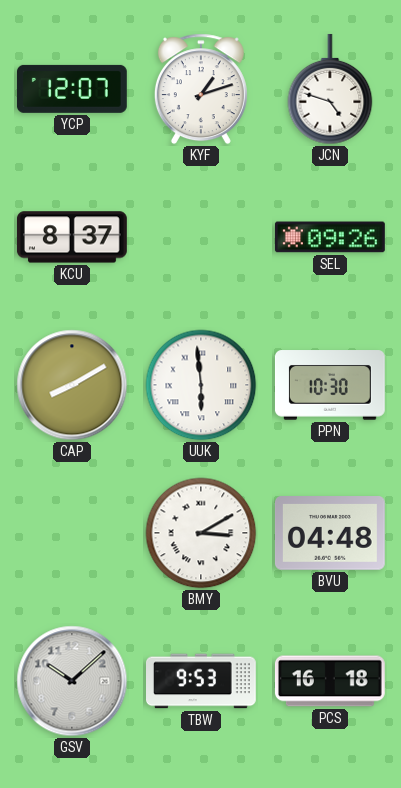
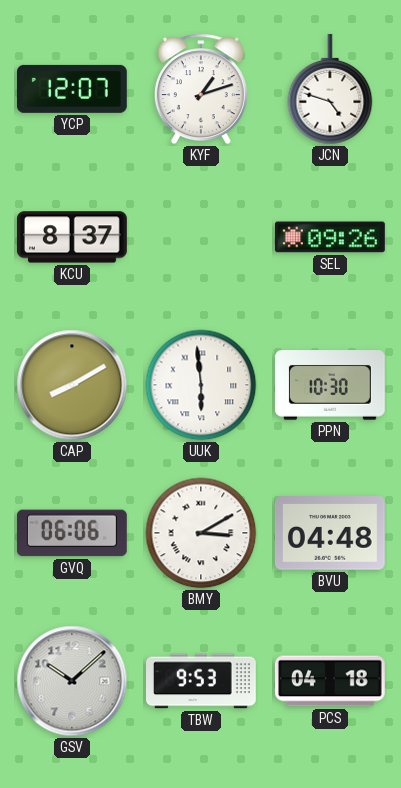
GVQ: none -> 06:06
PCS: 16:18 -> 04:18
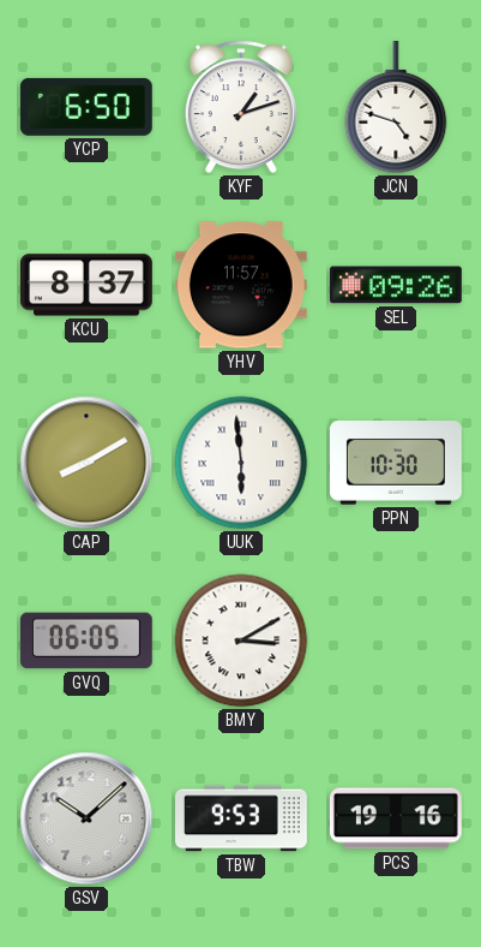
YCP: 12:07 -> 6:50
YHV: none -> 11:57
GVQ: 06:06 -> 06:05
BVU: 04:48 -> none
PCS: 04:18 -> 19:16
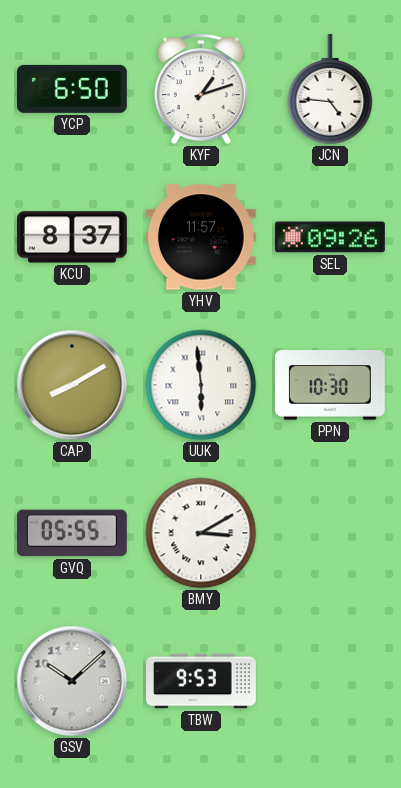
JCN: 4:48 -> 4:46
GVQ: 06:05 -> 05:55
PCS: 19:16 -> none
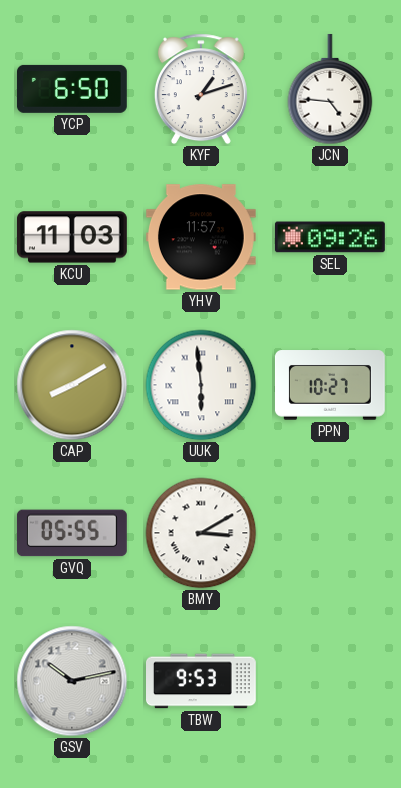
KCU: 8:37 -> 11:03
PPN: 10:30 -> 10:27
GSV: 10:08 -> 10:13
